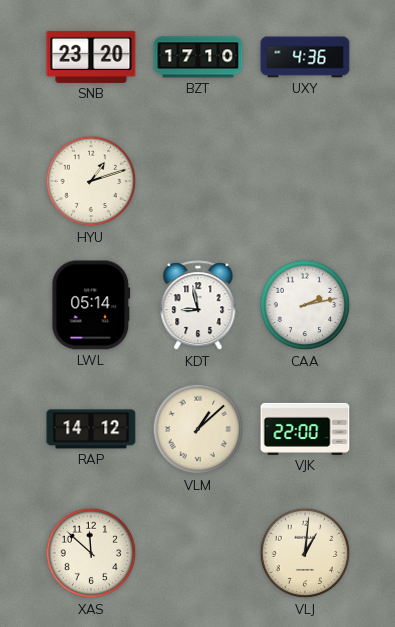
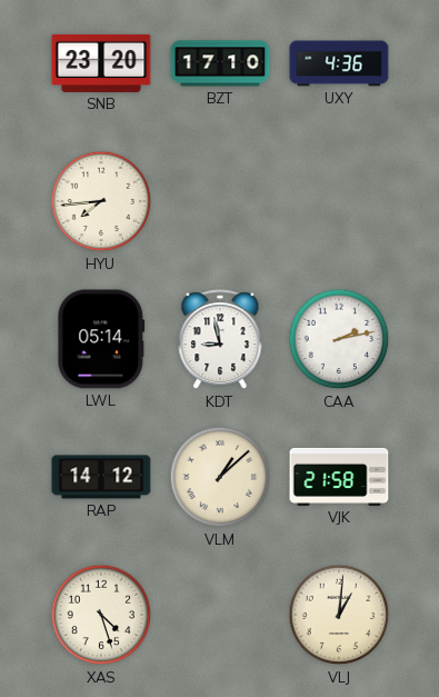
HYU: 1:12 -> 7:44
VJK: 22:00 -> 21:58
XAS: 11:52 -> 4:27
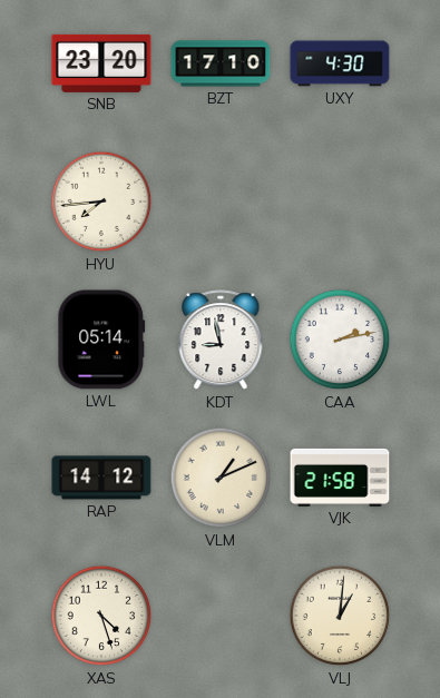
UXY: 4:36 -> 4:30
VLM: 1:08 -> 1:11
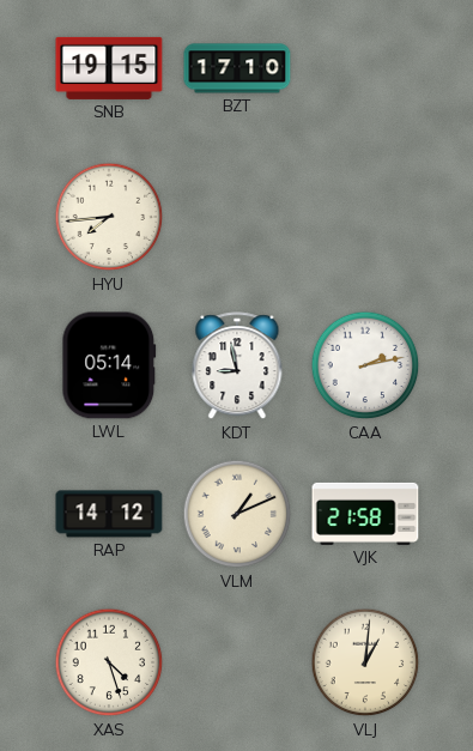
SNB: 23:20 -> 19:15
UXY: 4:30 -> none
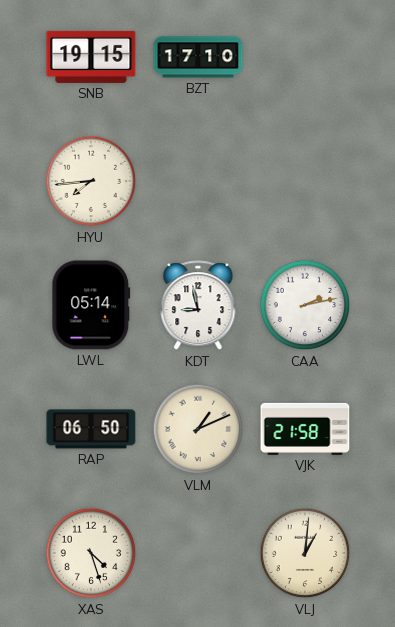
RAP: 14:12 -> 06:50
